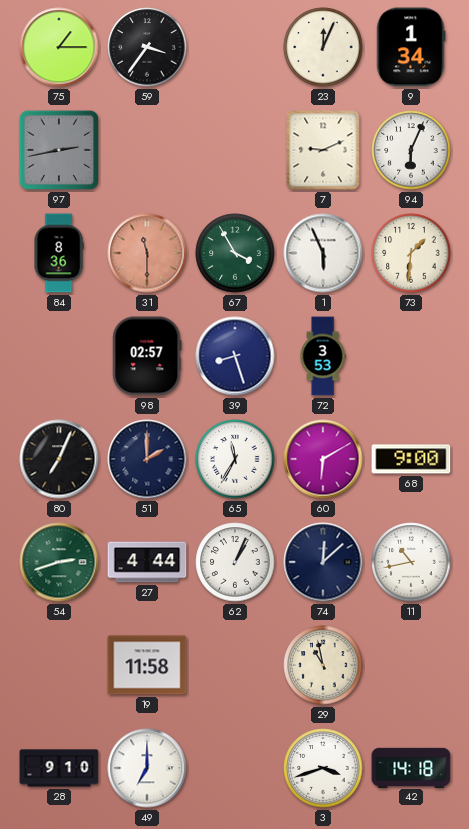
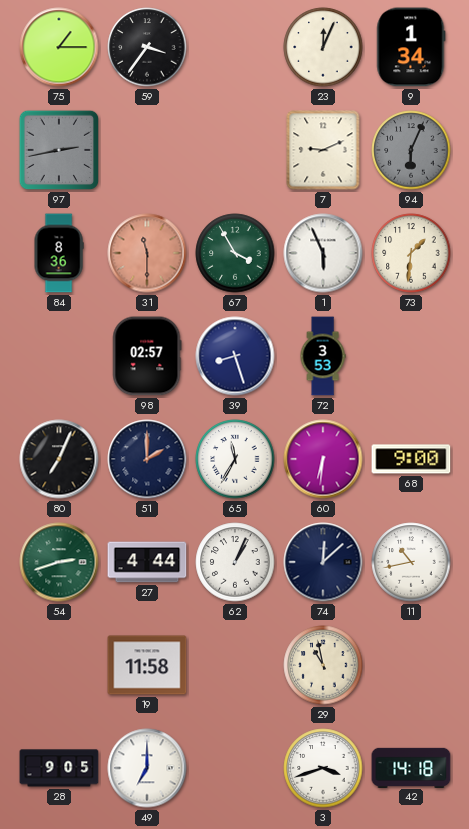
94 dial: white -> grey
60: 6:10 -> 6:31
28: 9:10 -> 9:05
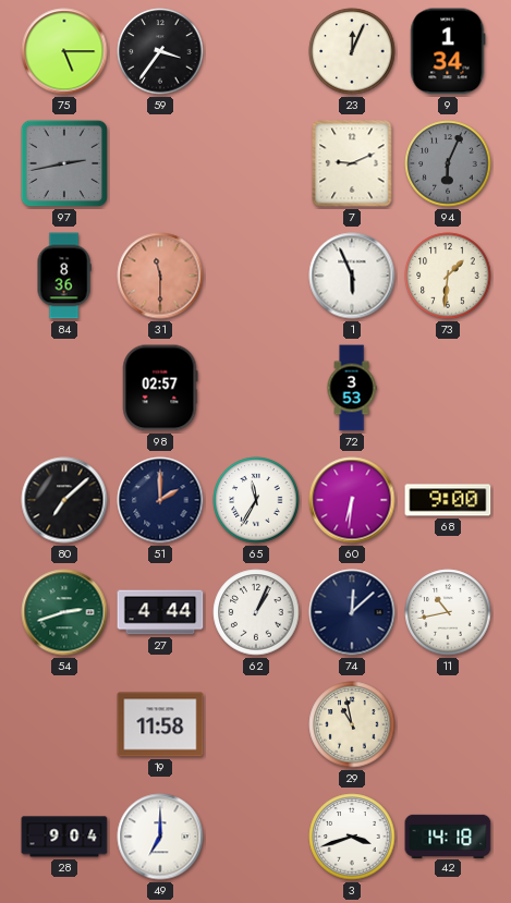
75: 1:15 -> 5:15
67: 3:55 -> none
39: 8:27 -> none
80: 7:04 -> 7:08
28: 9:05 -> 9:04
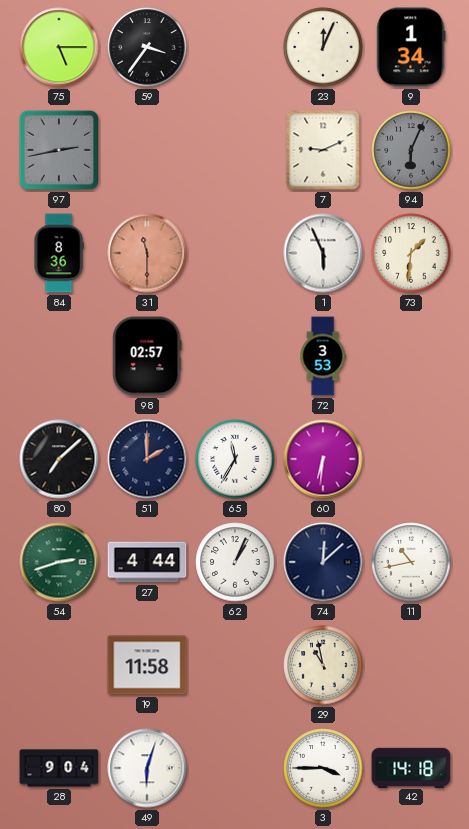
68: 9:00 -> none
49: 7:00 -> 6:03
3: 3:42 -> 3:45
